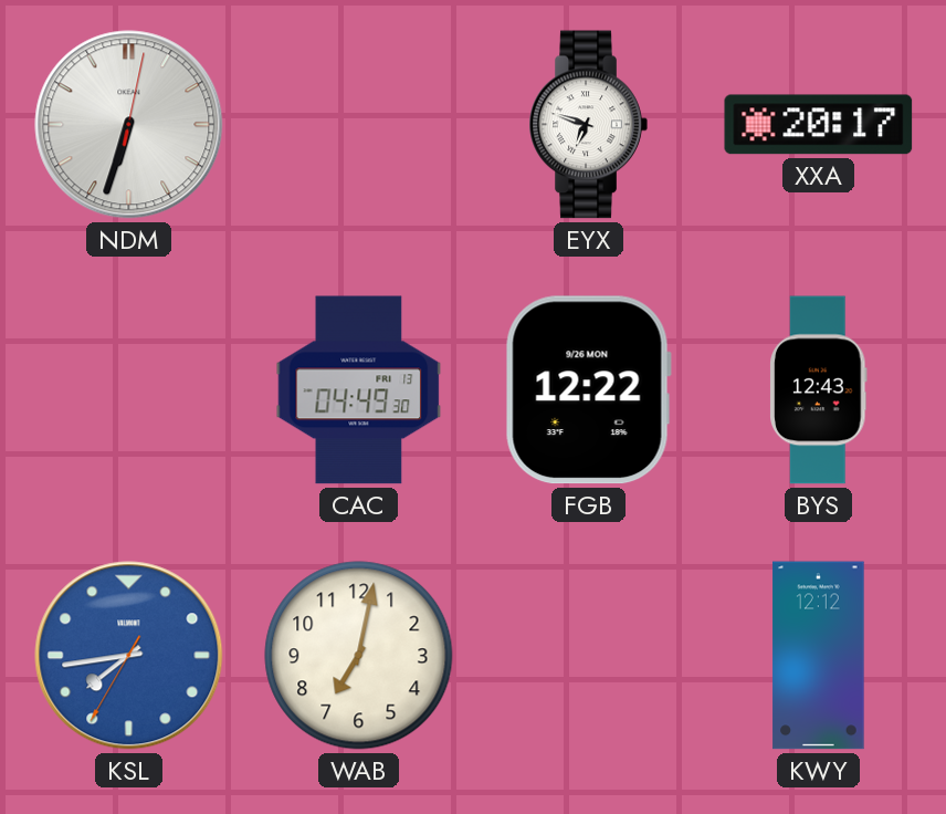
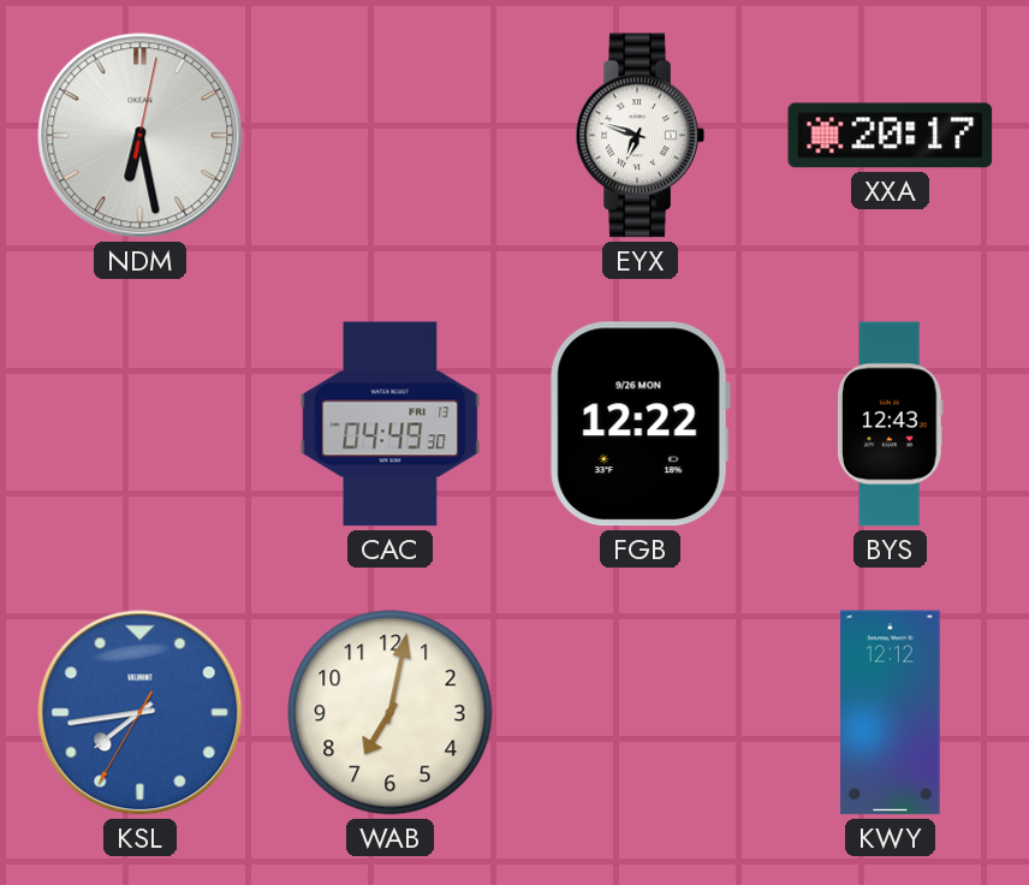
NDM: 6:33 -> 6:28
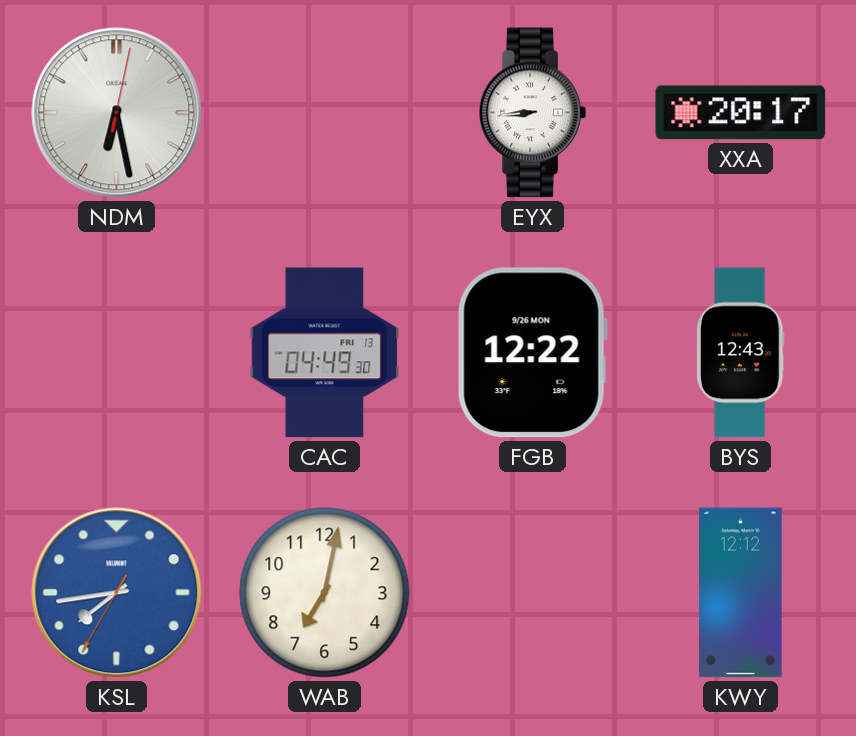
EYX: 6:48 -> 8:44
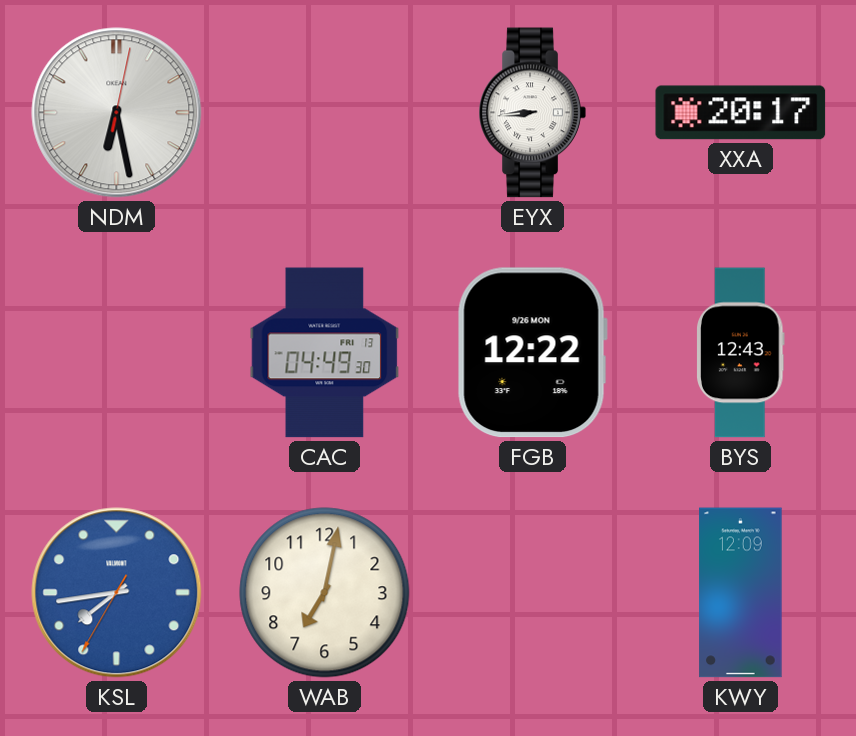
KWY: 12:12 -> 12:09
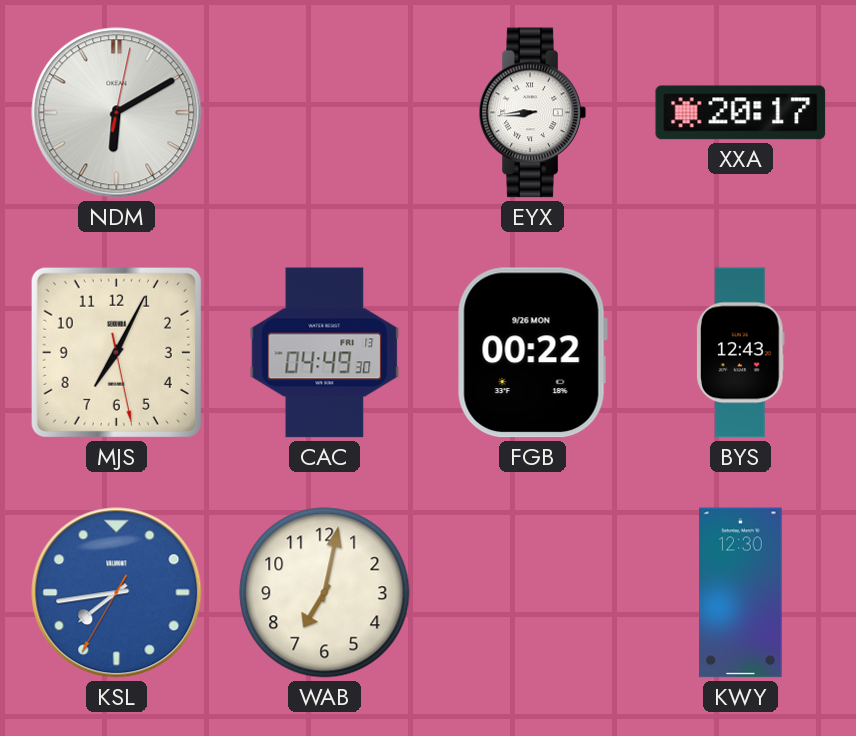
NDM: 6:28 -> 6:10
MJS: none -> 7:04
FGB: 12:22 -> 00:22
KWY: 12:09 -> 12:30
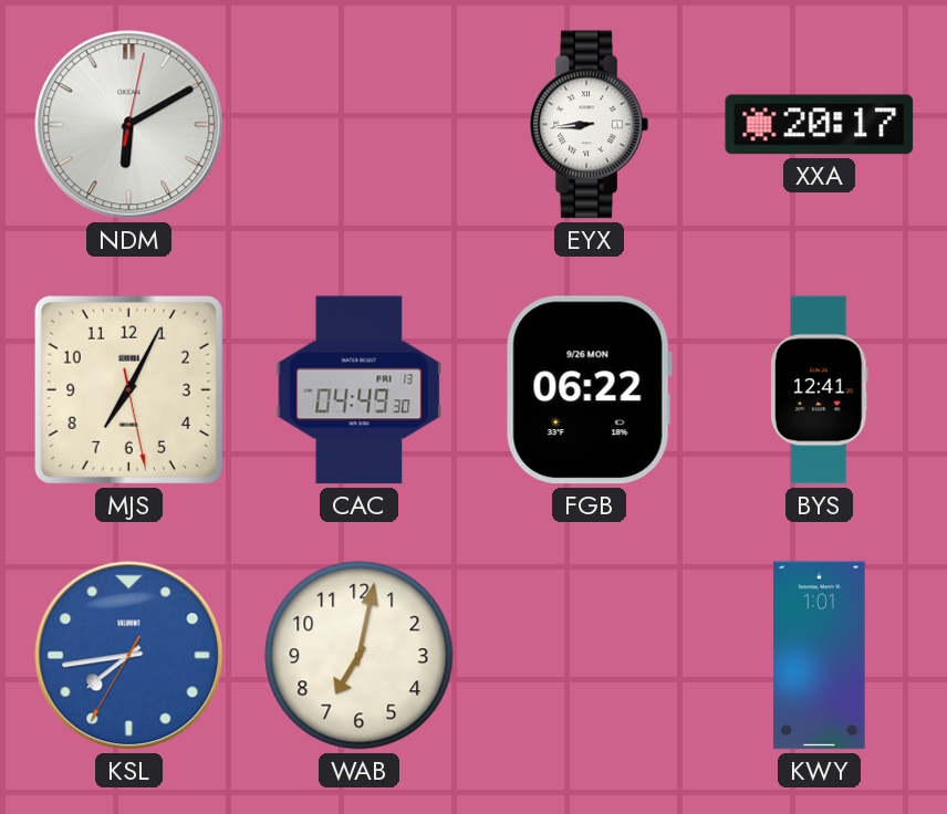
FGB: 00:22 -> 06:22
BYS: 12:43 -> 12:41
KWY: 12:30 -> 1:01
